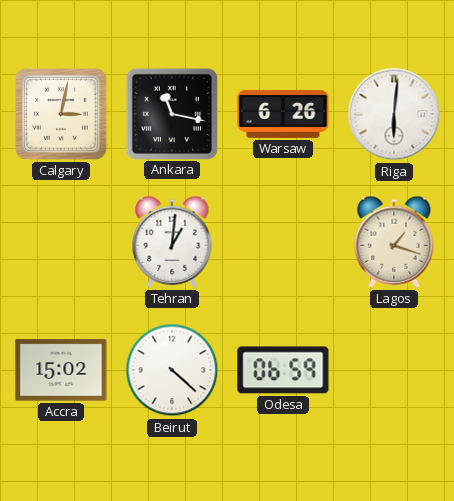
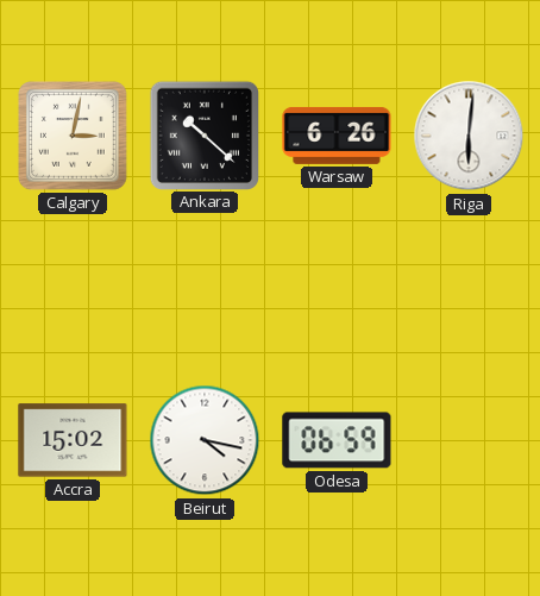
Ankara: 11:17 -> 10:22
Tehran: 1:01 -> none
Lagos: 1:18 -> none
Beirut: 4:22 -> 4:17
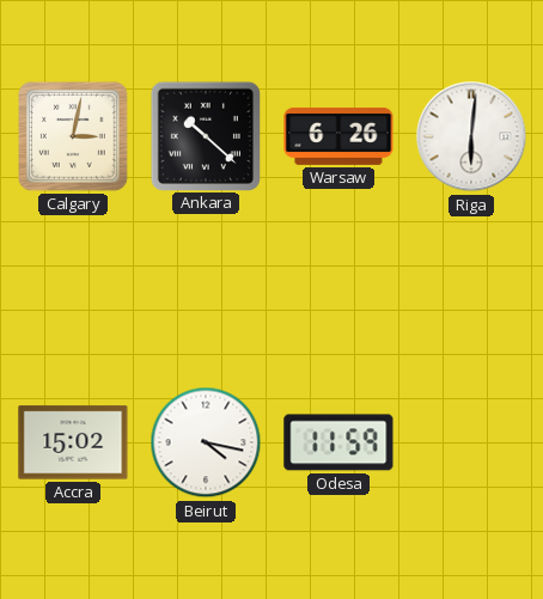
Odesa: 06:59 -> 11:59
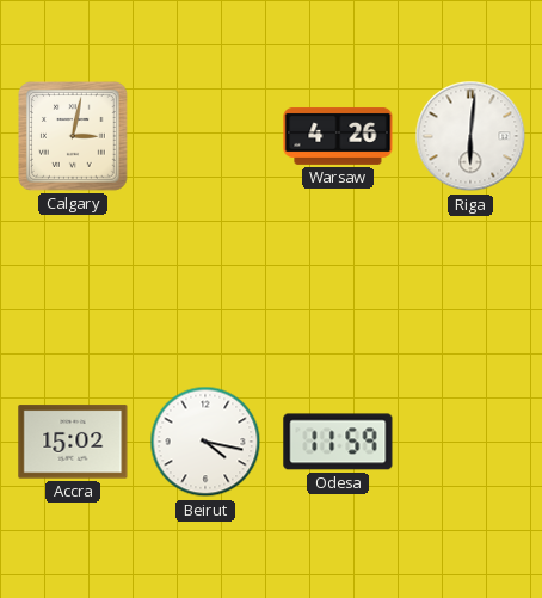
Ankara: 10:22 -> none
Warsaw: 6:26 -> 4:26
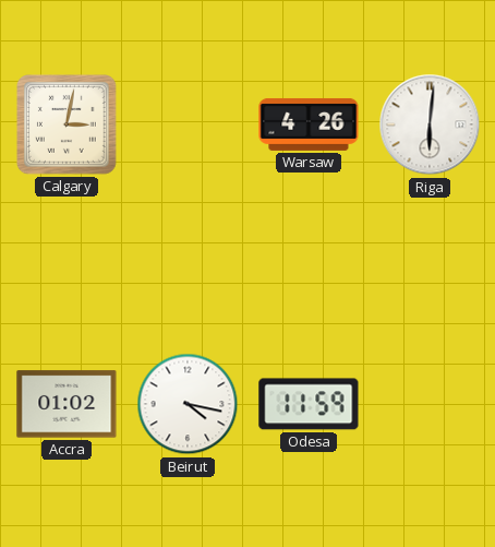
Accra: 15:02 -> 01:02
